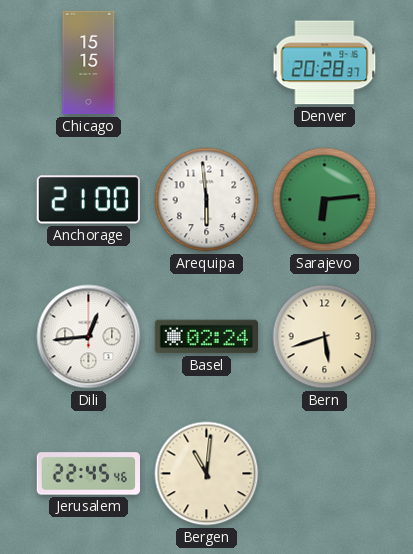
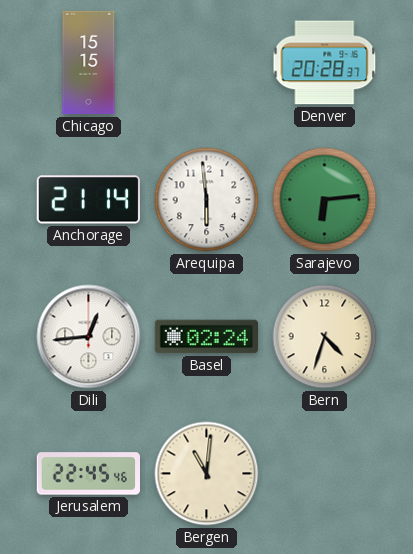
Anchorage: 21:00 -> 21:14
Bern: 5:42 -> 4:33
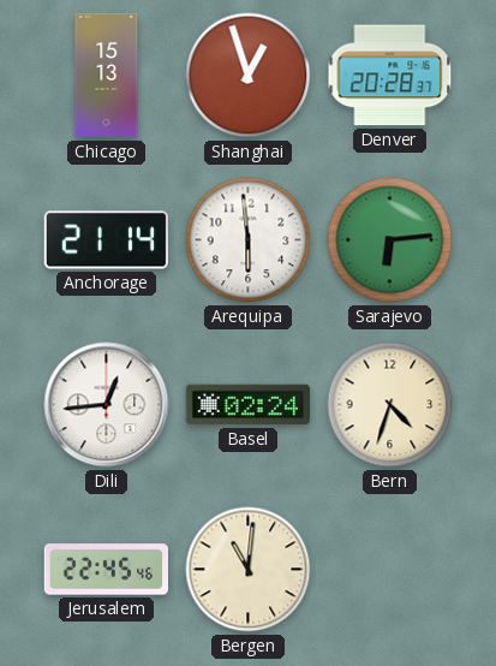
Chicago: 15:15 -> 15:13
Shanghai: none -> 12:57
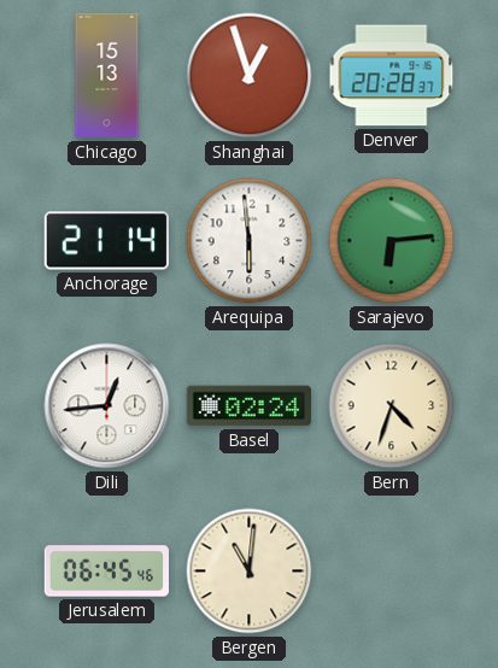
Jerusalem: 22:45 -> 06:45
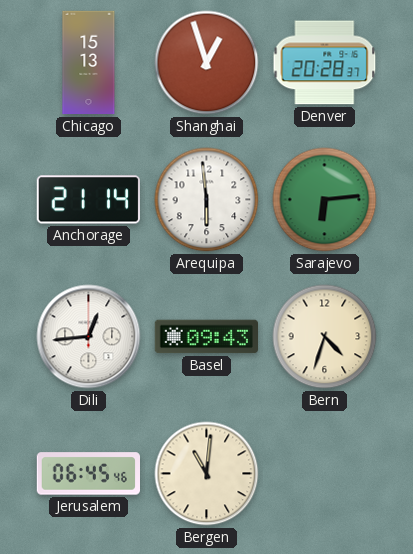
Basel: 02:24 -> 09:43
